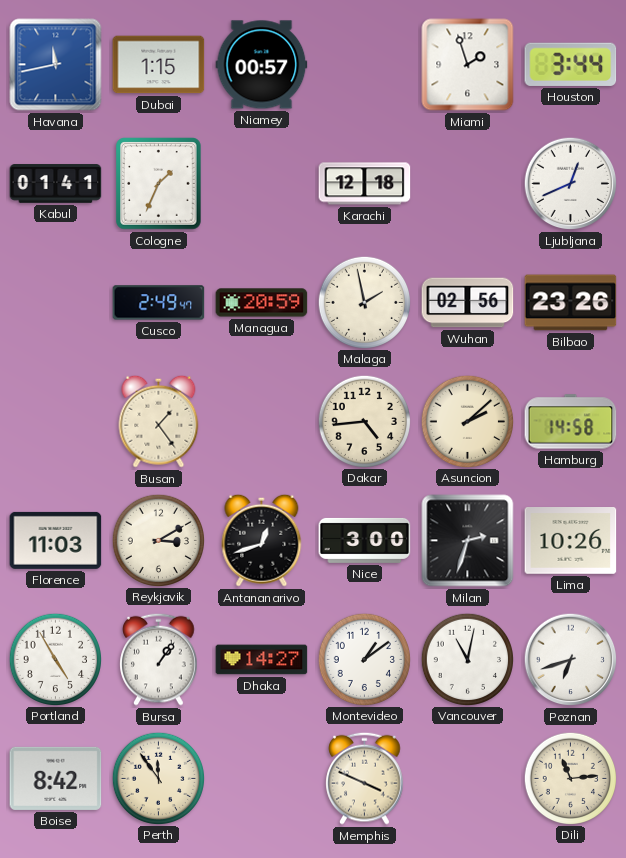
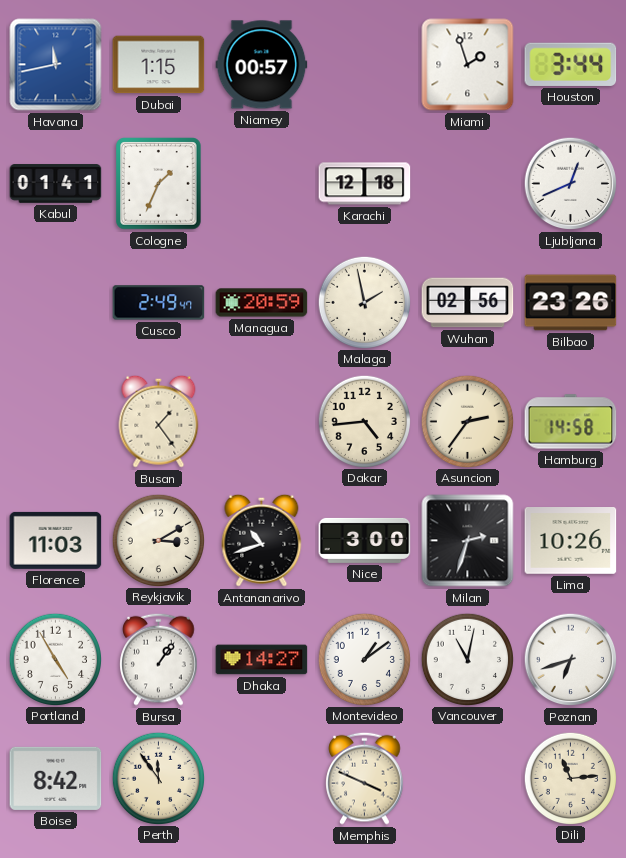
Asuncion: 2:08 -> 2:36
Antananarivo: 12:42 -> 10:42
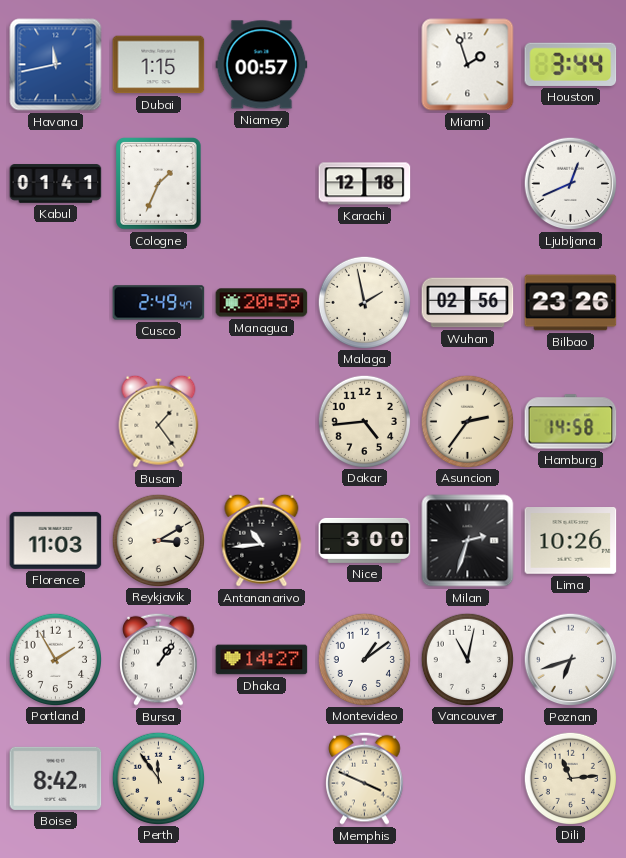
Antananarivo: 10:42 -> 10:44
Portland: 4:55 -> 1:55
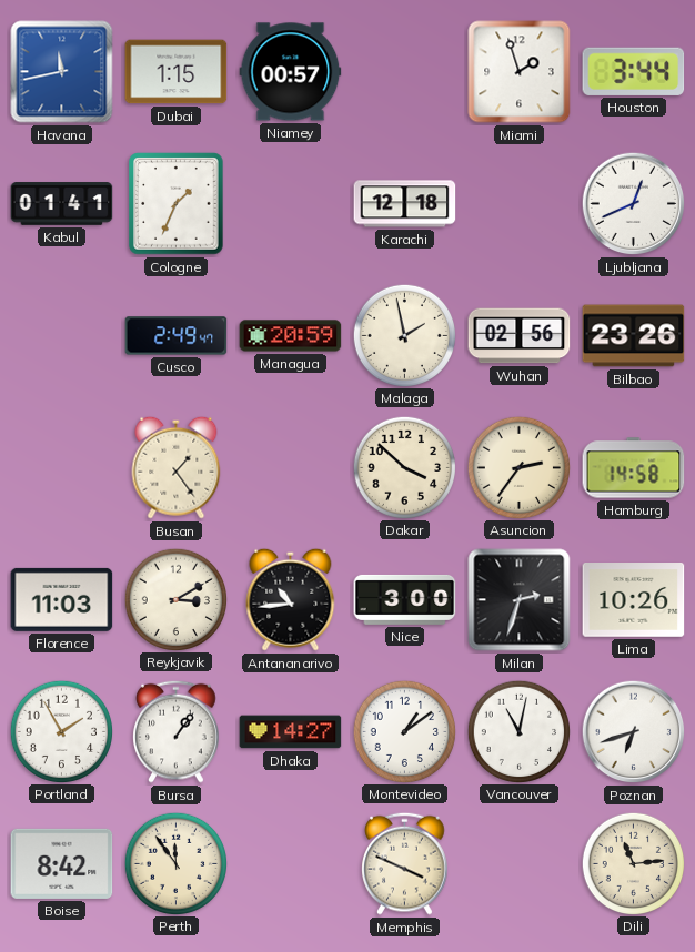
Dakar: 4:44 -> 3:52
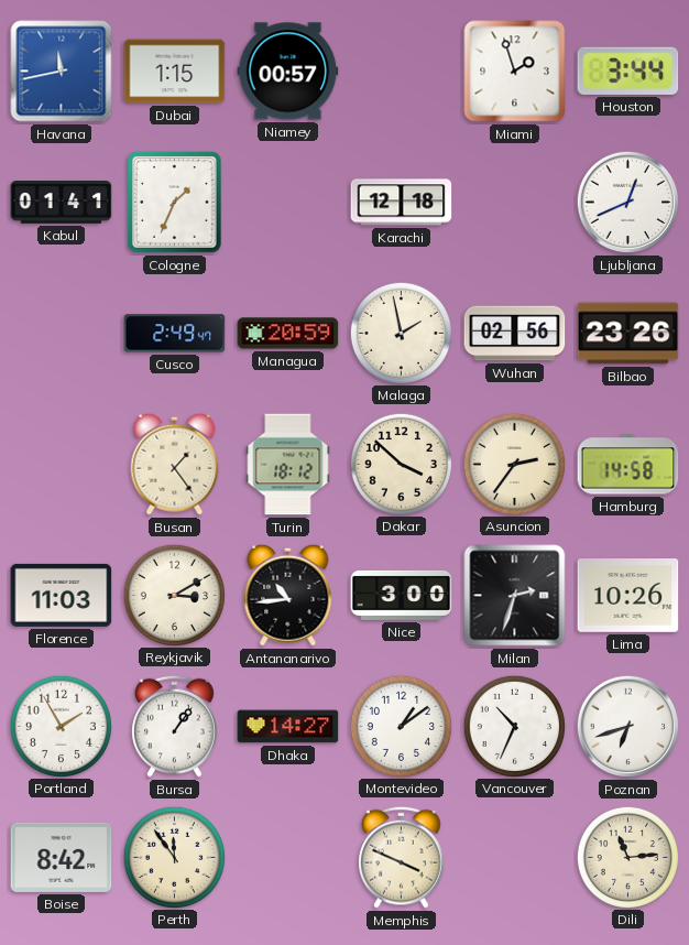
Turin: none -> 18:12
Vancouver: 11:02 -> 10:34
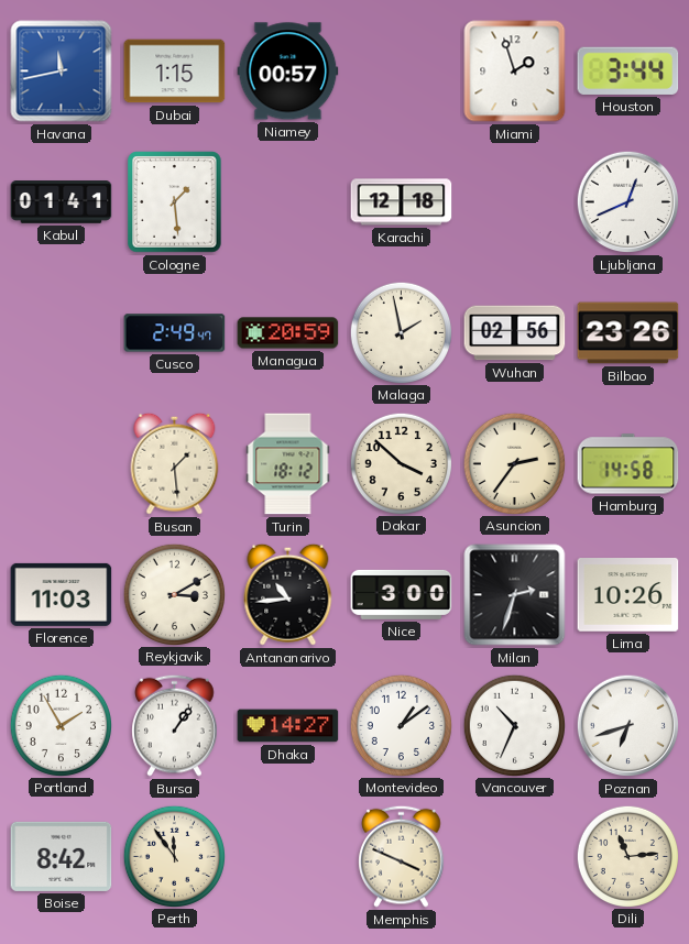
Cologne: 1:34 -> 1:29
Busan: 1:24 -> 1:29
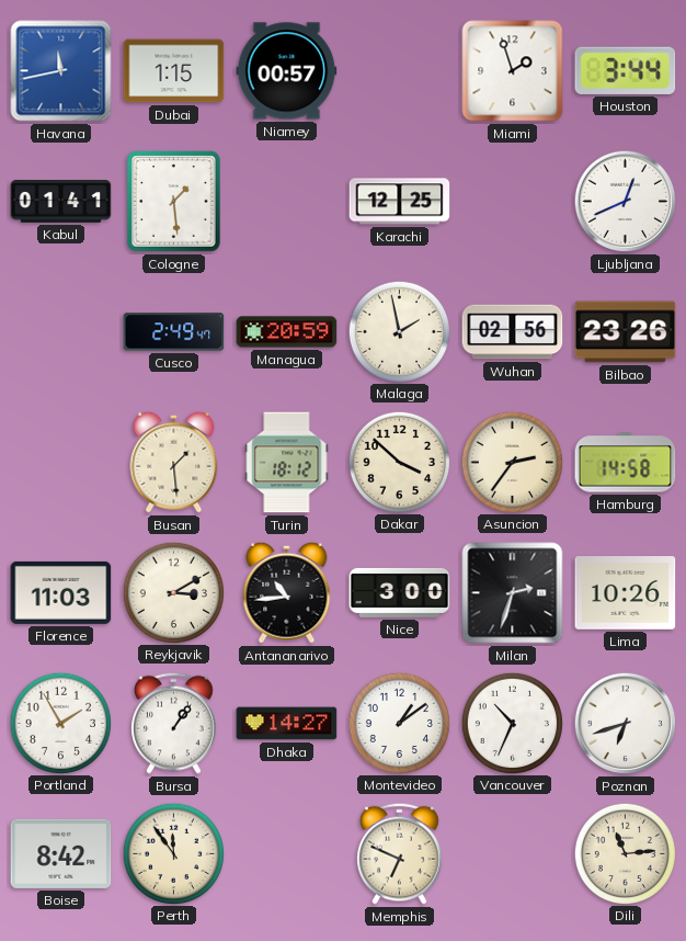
Karachi: 12:18 -> 12:25
Memphis: 3:49 -> 6:49
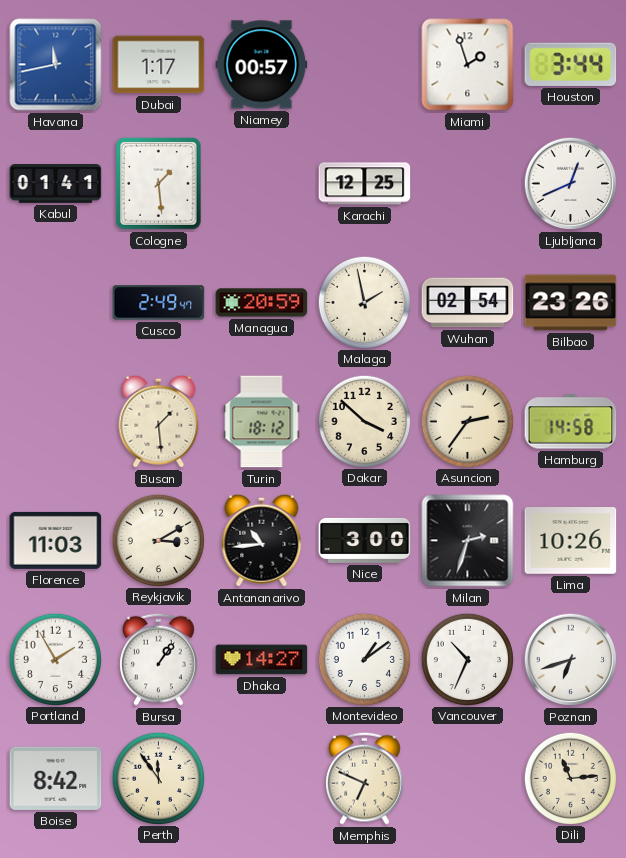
Dubai: 1:15 -> 1:17
Wuhan: 02:56 -> 02:54
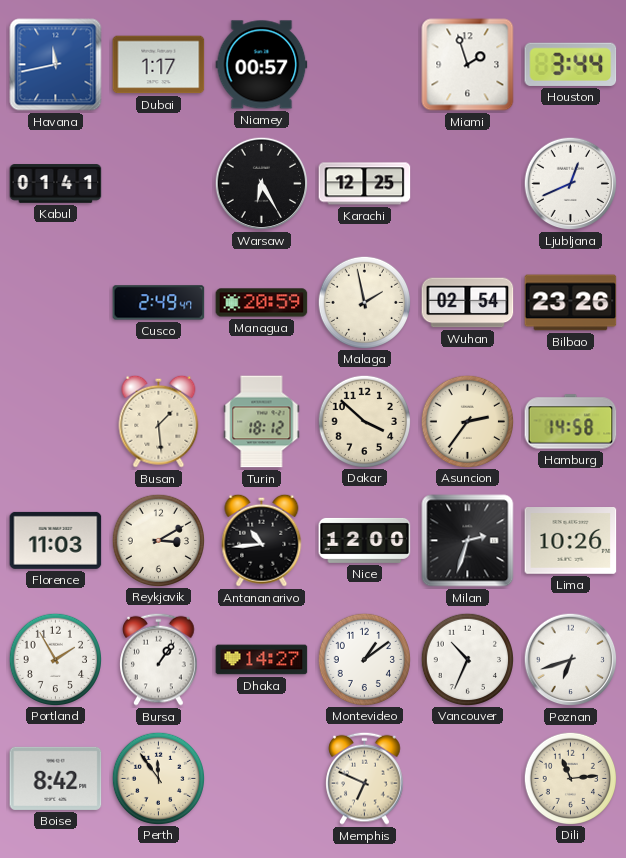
Cologne: 1:29 -> none
Warsaw: none -> 6:25
Nice: 3:00 -> 12:00
